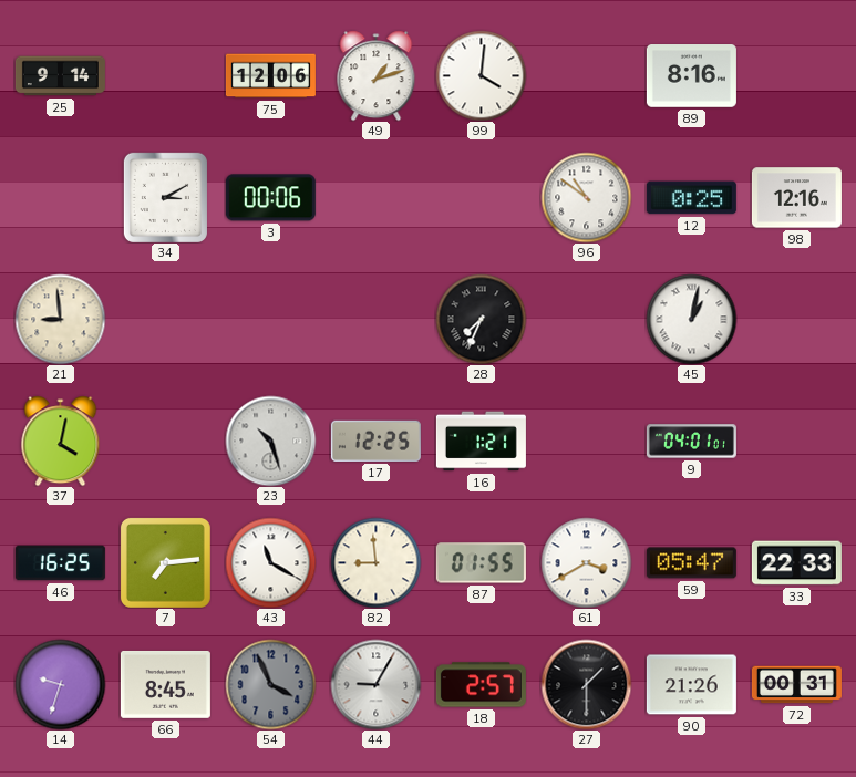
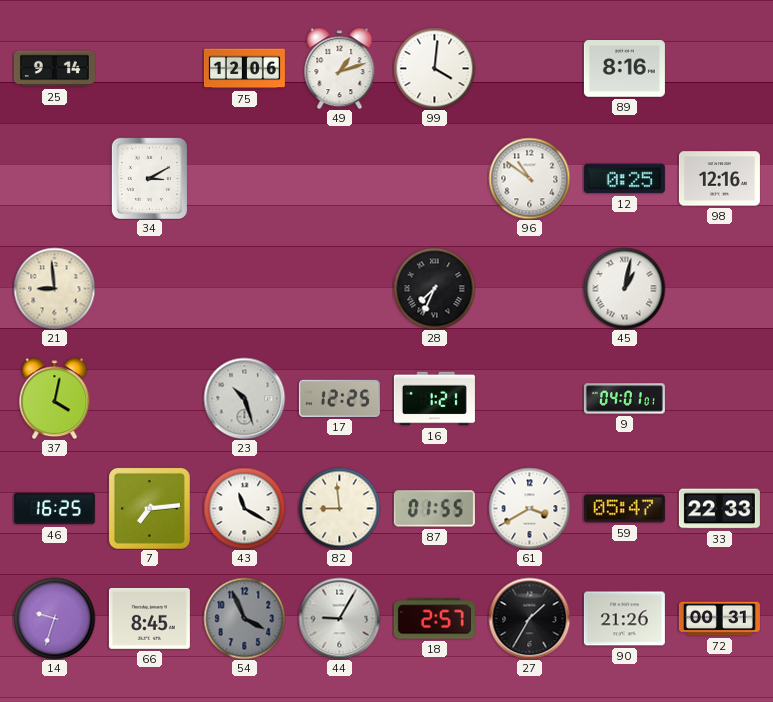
3: 00:06 -> none
27: 1:30 -> 1:35
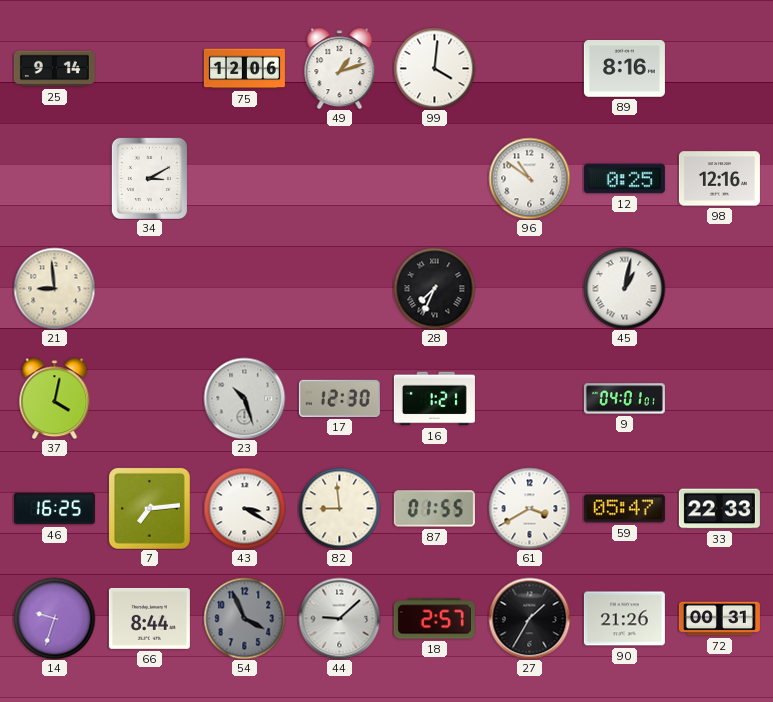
17: 12:25 -> 12:30
43: 11:20 -> 3:20
66: 8:45 -> 8:44
44: 9:05 -> 9:08
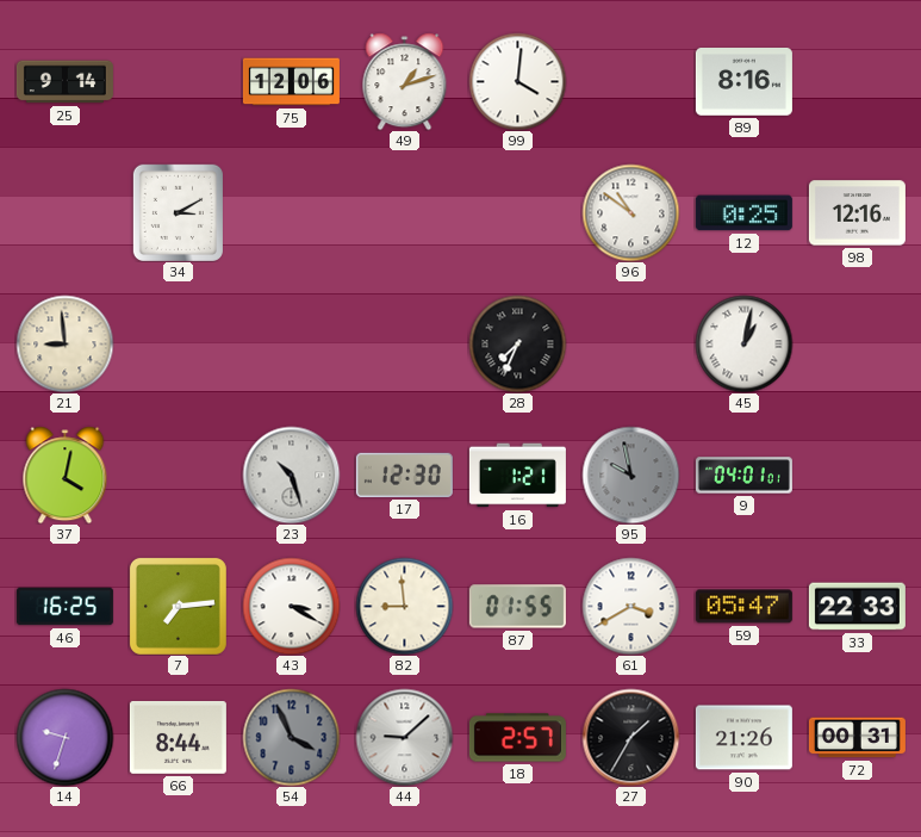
95: none -> 9:58
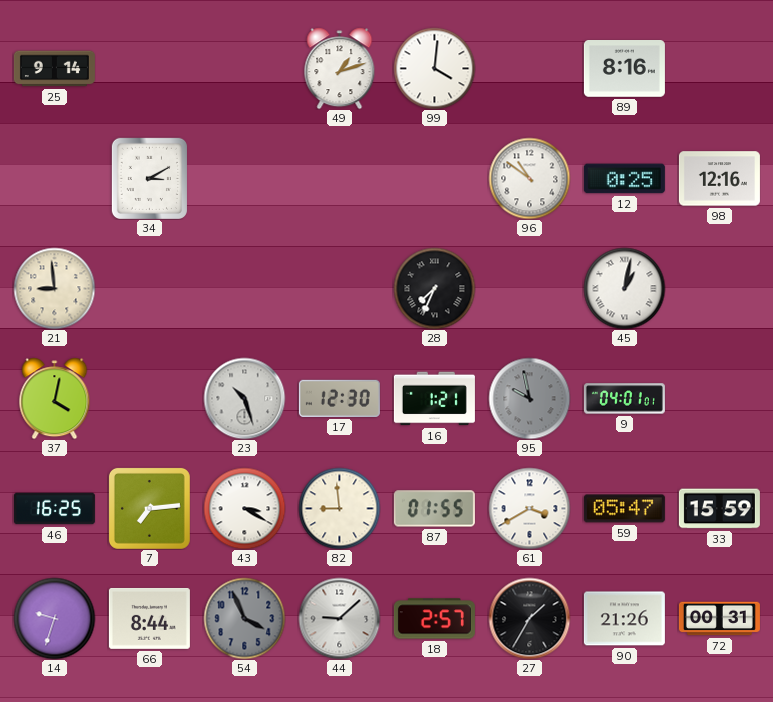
75: 12:06 -> none
33: 22:33 -> 15:59
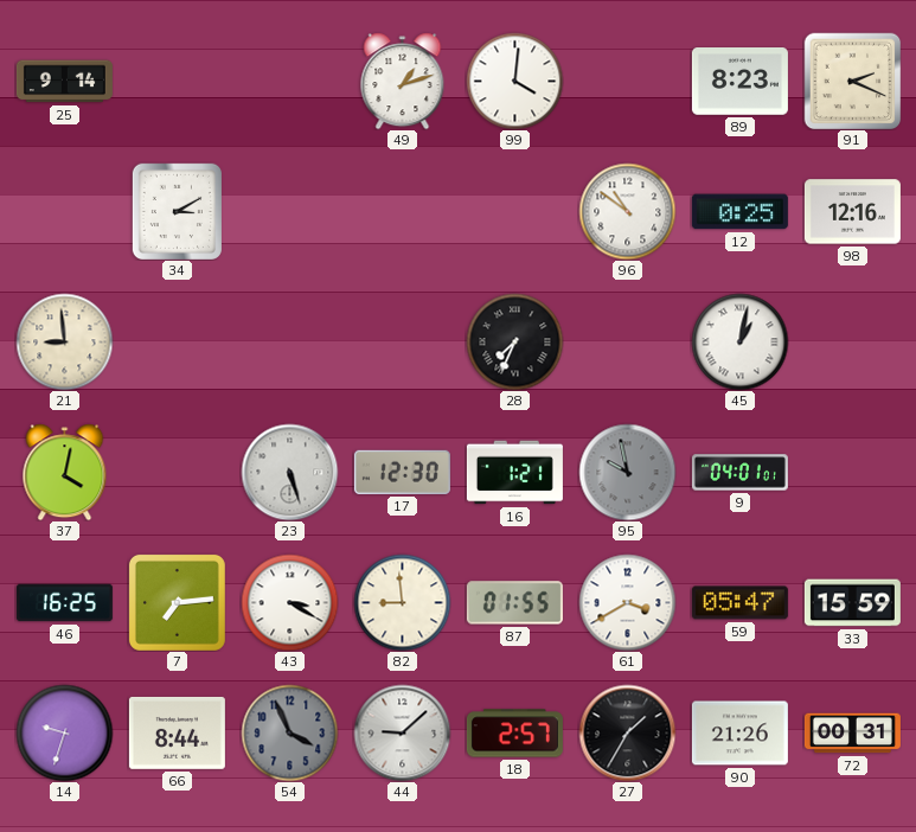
89: 8:16 -> 8:23
91: none -> 2:19
23: 10:27 -> 5:27
